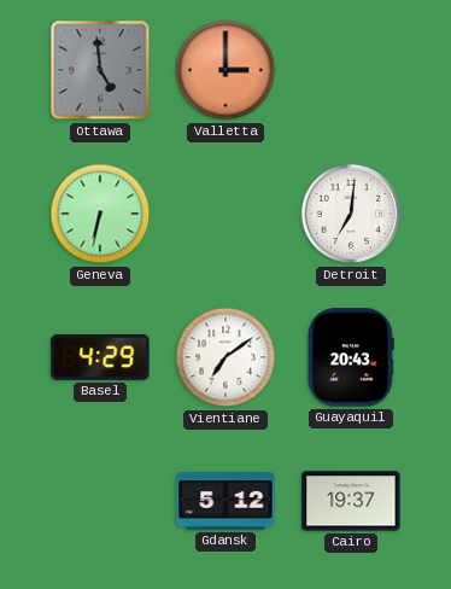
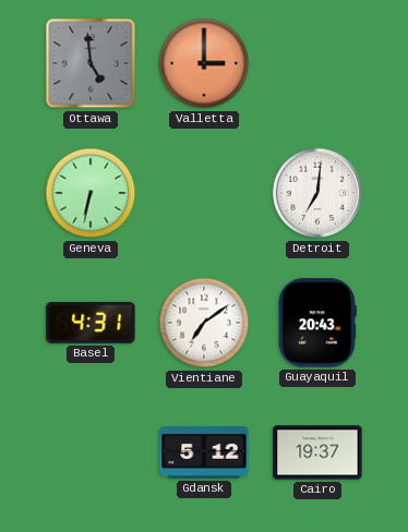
Basel: 4:29 -> 4:31
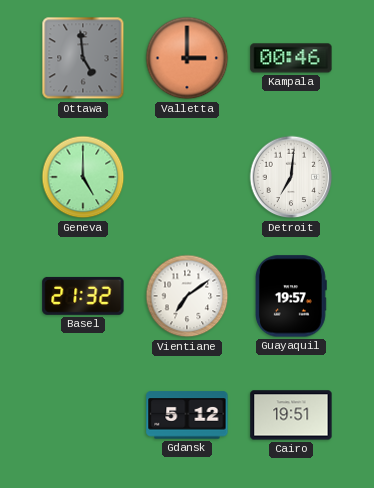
Kampala: none -> 00:46
Geneva: 6:32 -> 5:00
Basel: 4:31 -> 21:32
Guayaquil: 20:43 -> 19:57
Cairo: 19:37 -> 19:51
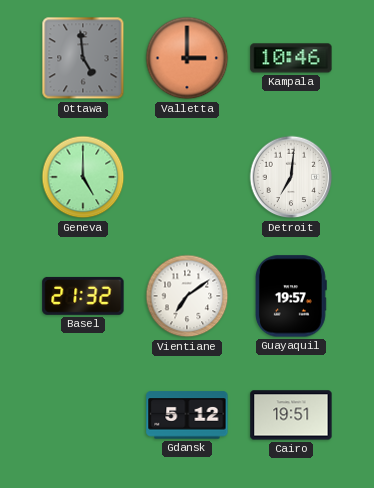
Kampala: 00:46 -> 10:46
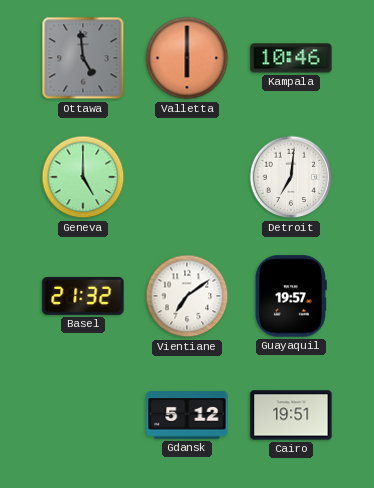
Valletta: 3:00 -> 6:00
